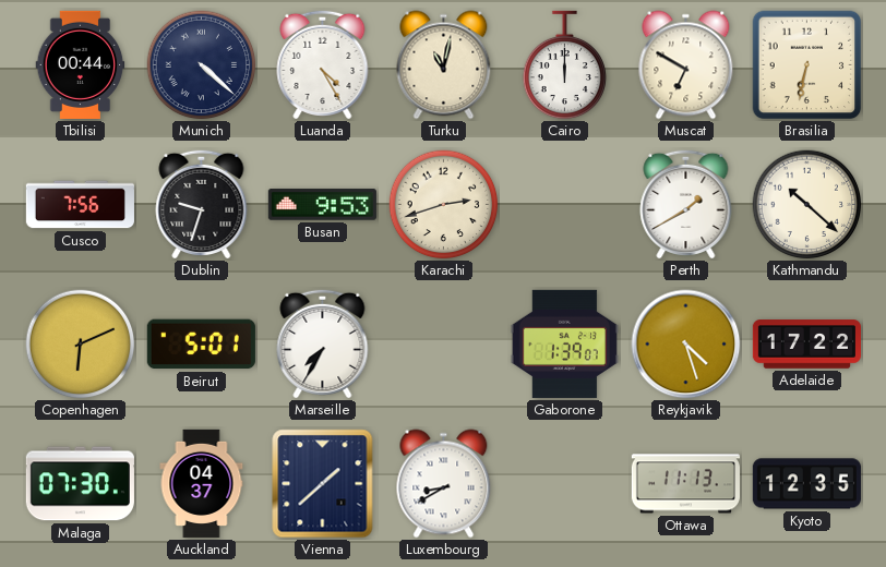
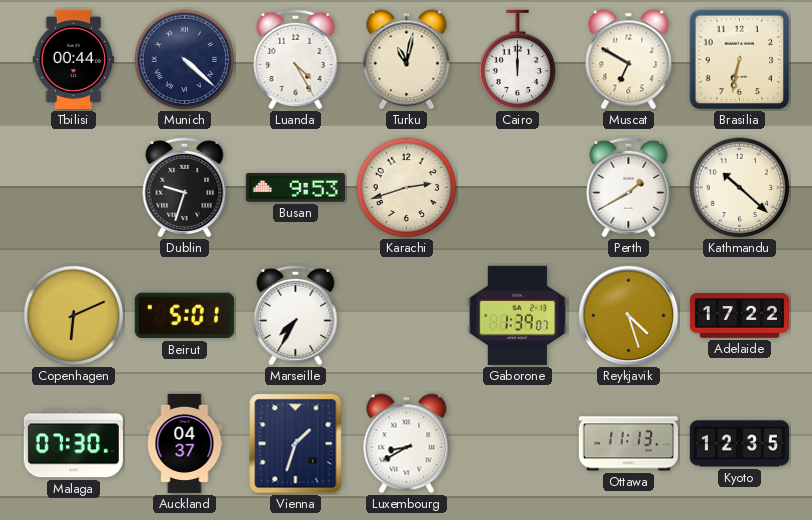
Cusco: 7:56 -> none
Vienna: 1:38 -> 1:33
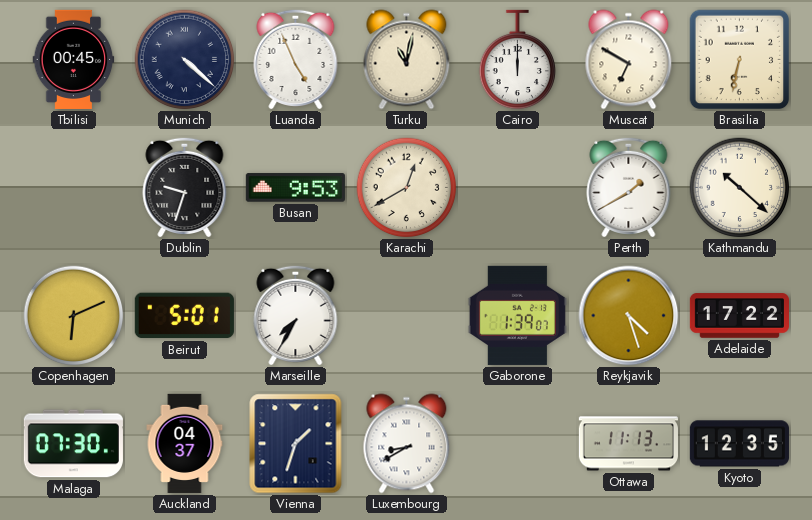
Tbilisi: 00:44 -> 00:45
Luanda: 4:25 -> 4:56
Karachi: 2:42 -> 12:40
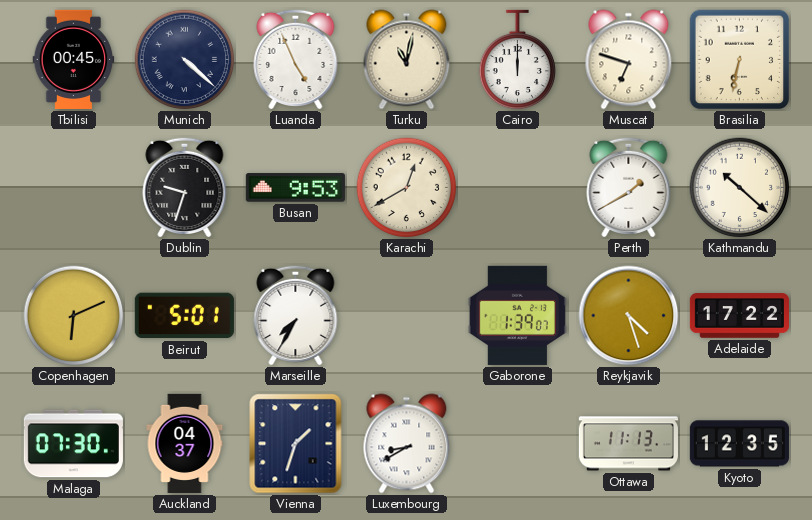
Muscat: 6:50 -> 6:48
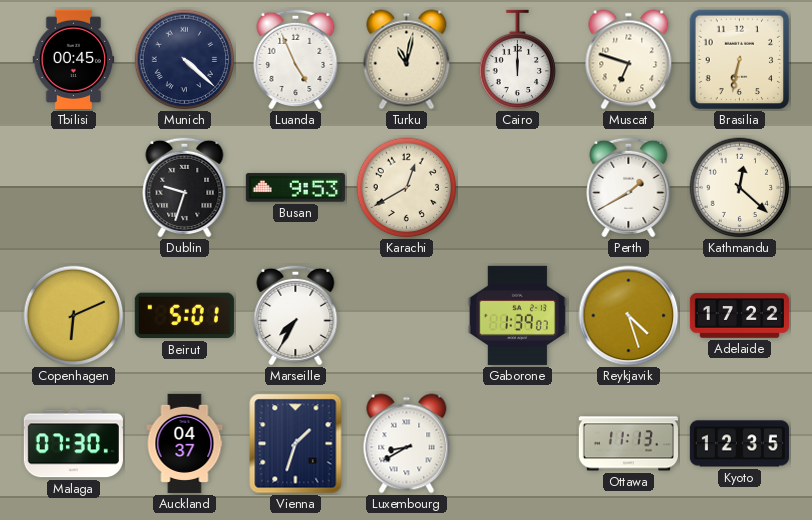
Kathmandu: 10:22 -> 12:22
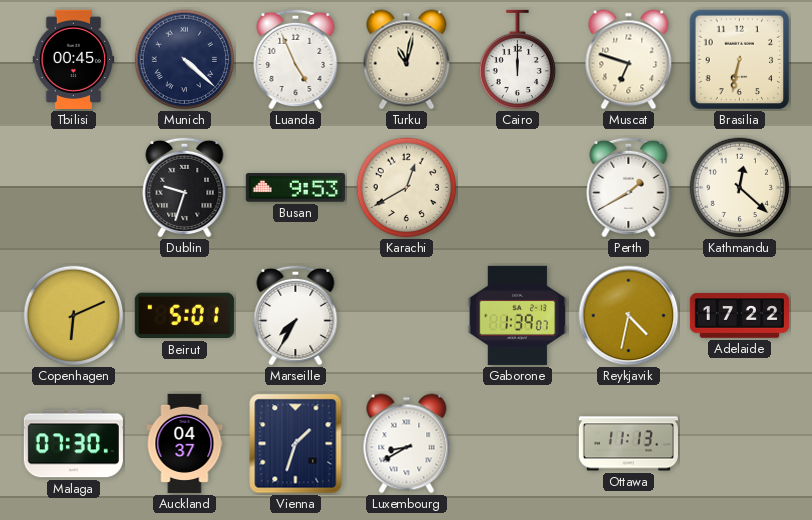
Reykjavik: 4:27 -> 4:32
Kyoto: 12:35 -> none
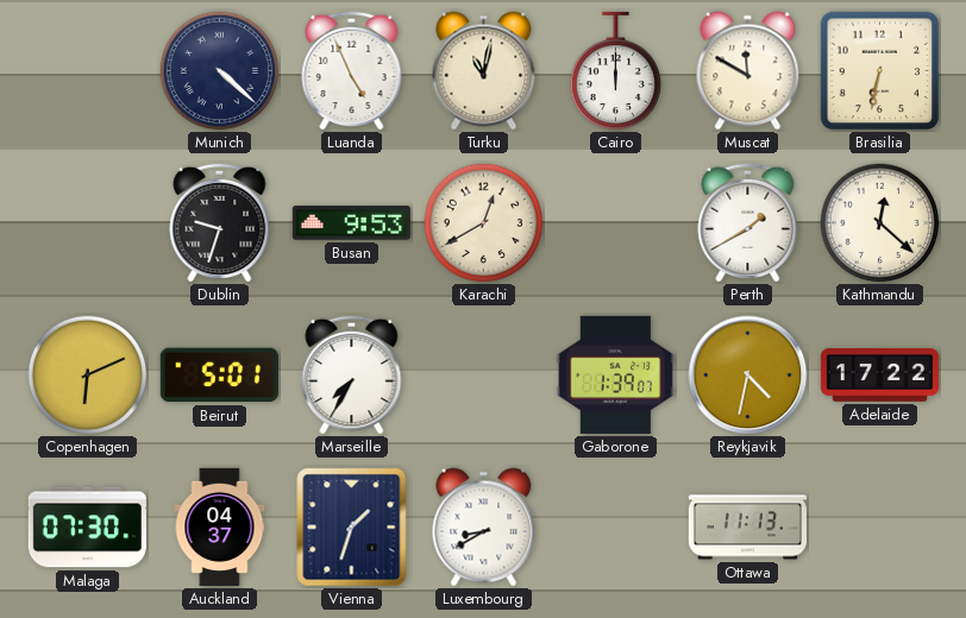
Tbilisi: 00:45 -> none
Muscat: 6:48 -> 11:50
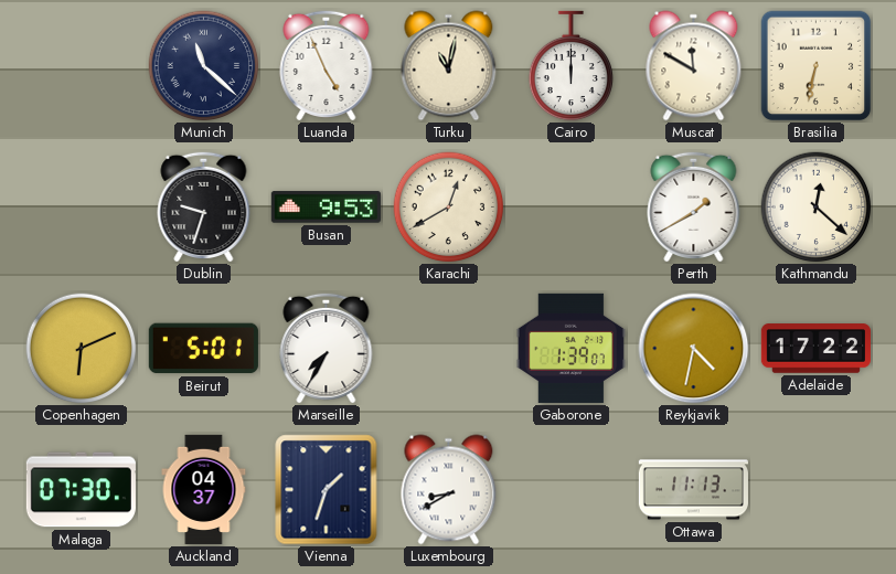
Munich: 4:22 -> 11:22
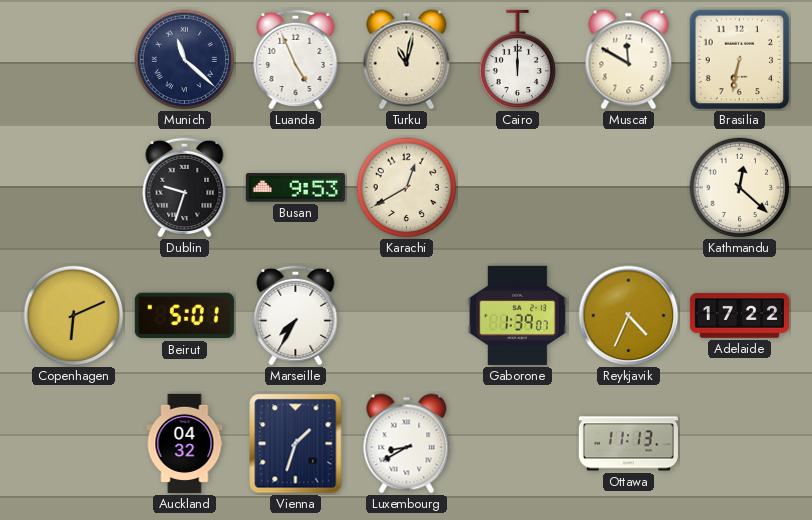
Perth: 1:40 -> none
Reykjavik: 4:32 -> 4:34
Malaga: 07:30 -> none
Auckland: 04:37 -> 04:32
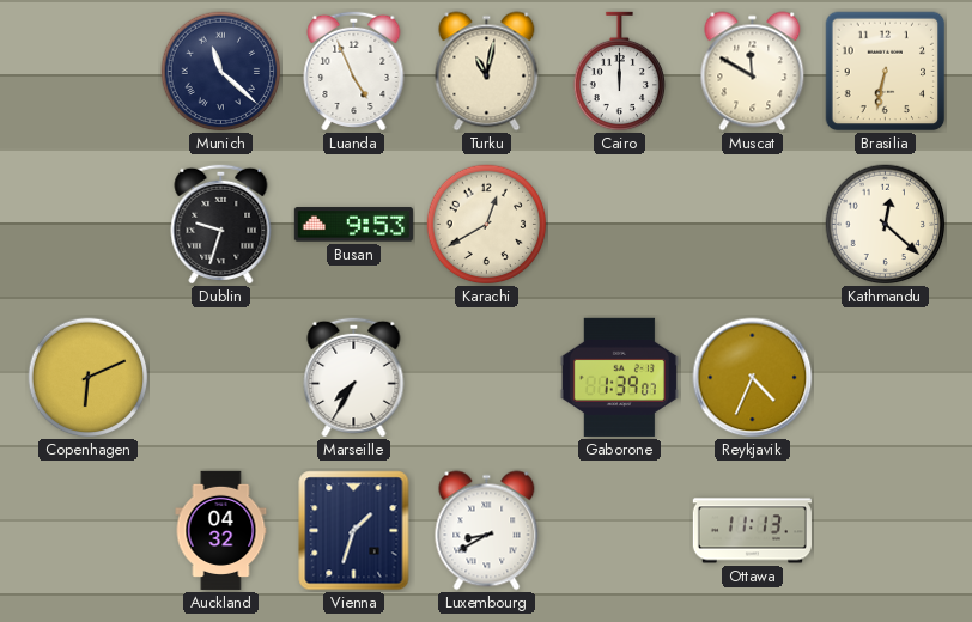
Beirut: 5:01 -> none
Adelaide: 17:22 -> none
